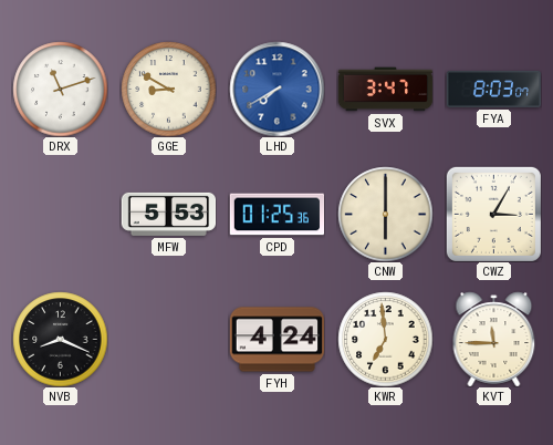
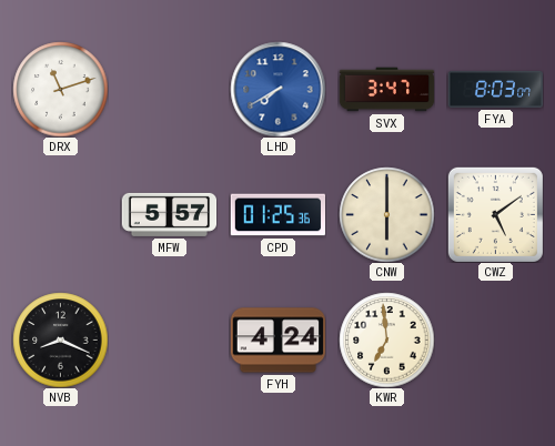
GGE: 8:50 -> none
MFW: 5:53 -> 5:57
CWZ: 3:05 -> 5:09
KVT: 11:45 -> none
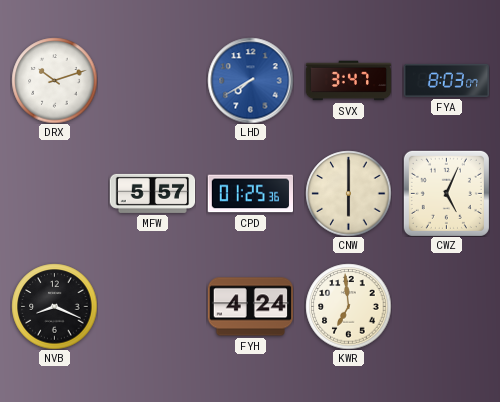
DRX: 11:12 -> 10:12
CWZ: 5:09 -> 5:04
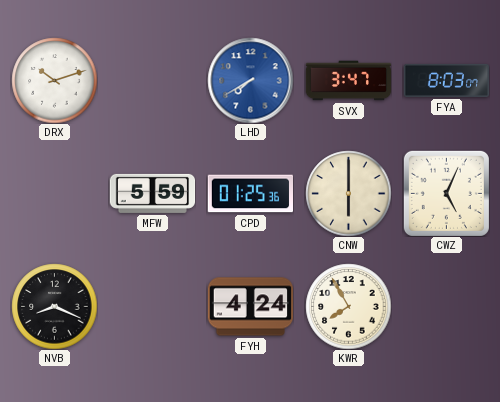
MFW: 5:57 -> 5:59
KWR: 6:59 -> 7:55
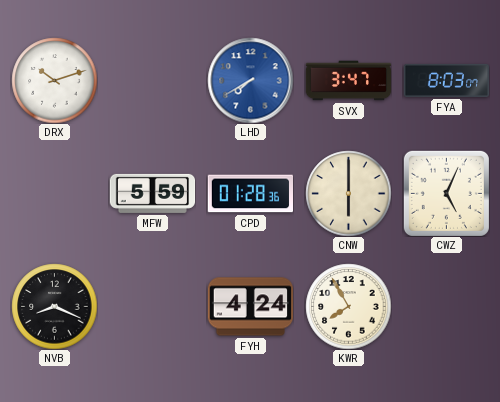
CPD: 01:25 -> 01:28
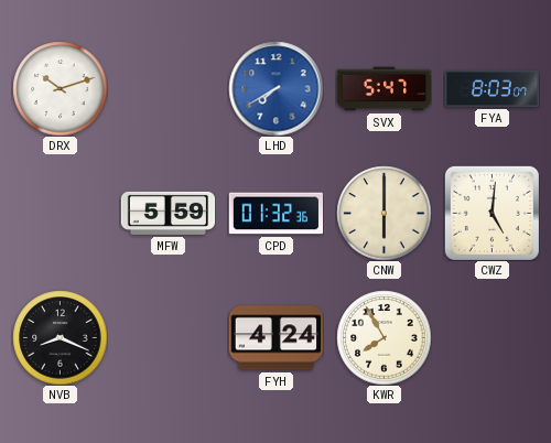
SVX: 3:47 -> 5:47
CPD: 01:28 -> 01:32
CWZ: 5:04 -> 5:01
